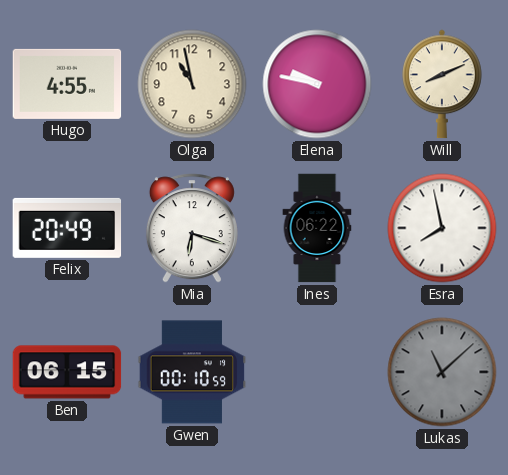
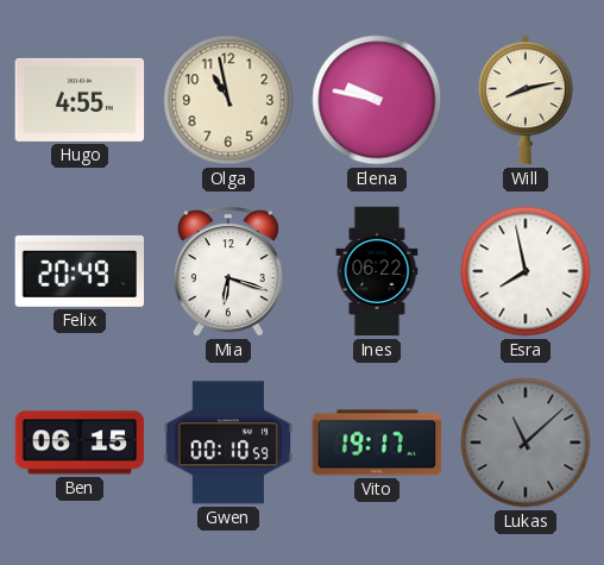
Will: 8:11 -> 8:13
Vito: none -> 19:17
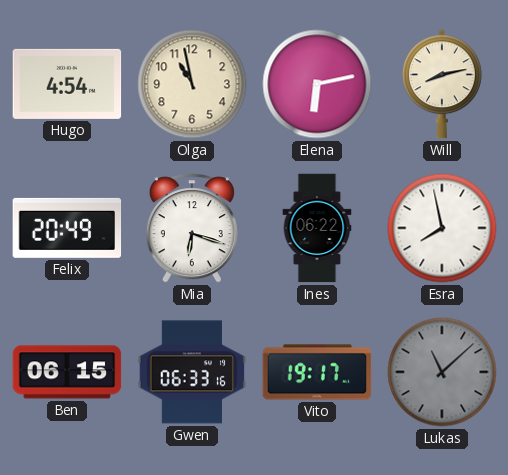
Hugo: 4:55 -> 4:54
Elena: 9:47 -> 6:13
Gwen: 00:10 -> 06:33
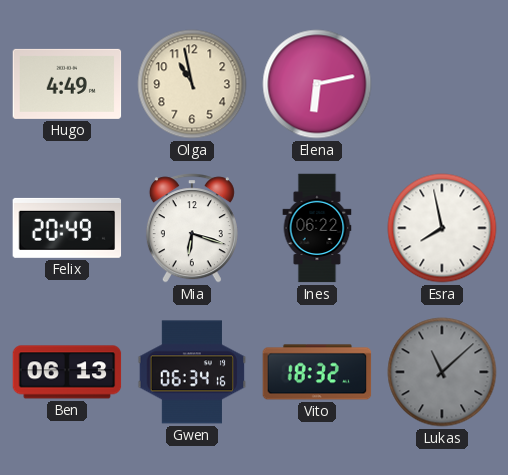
Hugo: 4:54 -> 4:49
Will: 8:13 -> none
Ben: 06:15 -> 06:13
Gwen: 06:33 -> 06:34
Vito: 19:17 -> 18:32
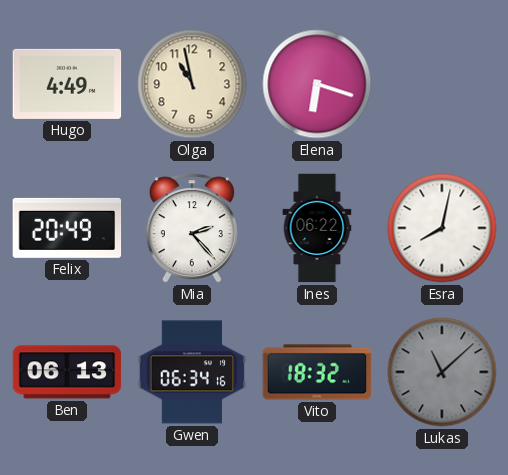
Elena: 6:13 -> 6:18
Mia: 6:18 -> 2:23
Esra: 7:58 -> 8:02
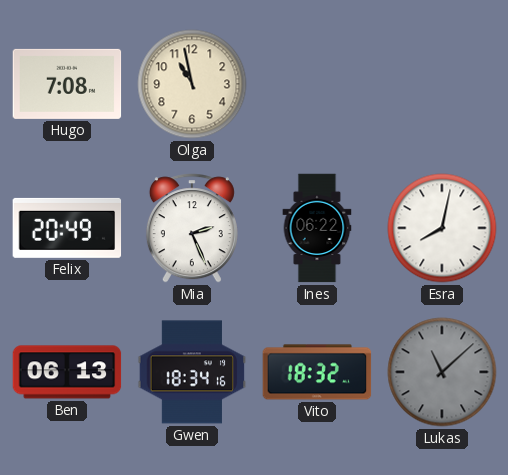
Hugo: 4:49 -> 7:08
Elena: 6:18 -> none
Mia: 2:23 -> 2:26
Gwen: 06:34 -> 18:34
